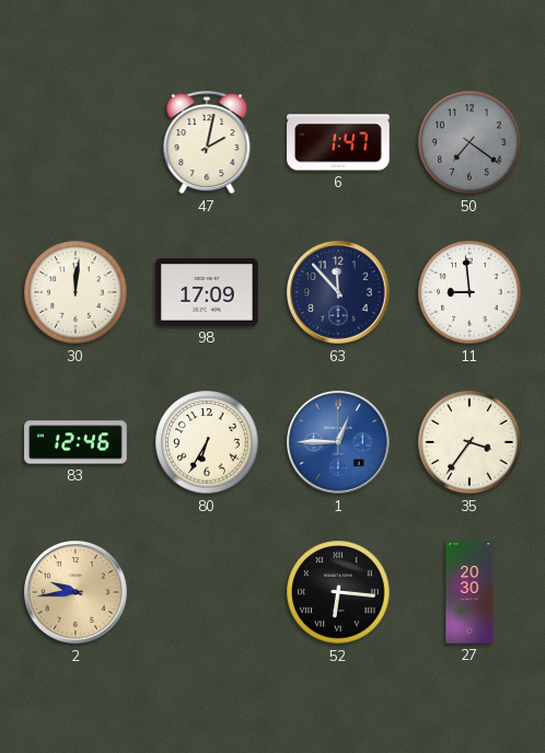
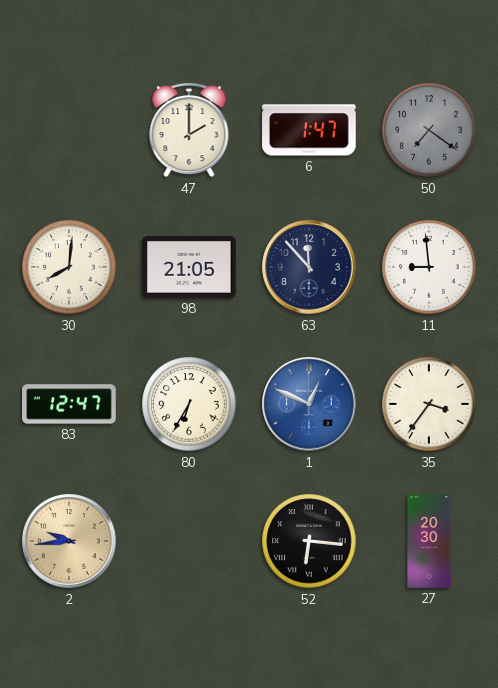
47: 2:02 -> 2:00
30: 12:01 -> 8:01
98: 17:09 -> 21:05
83: 12:46 -> 12:47
1: 12:45 -> 12:49
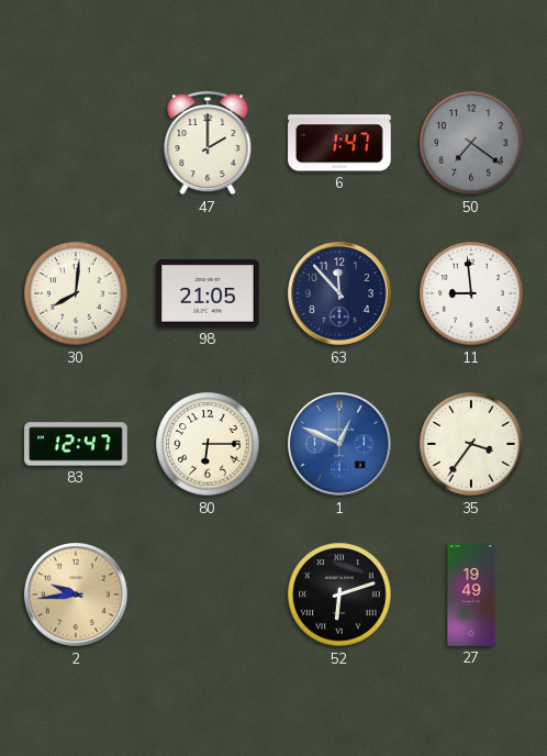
80: 6:35 -> 6:15
52: 6:16 -> 6:12
27: 20:30 -> 19:49
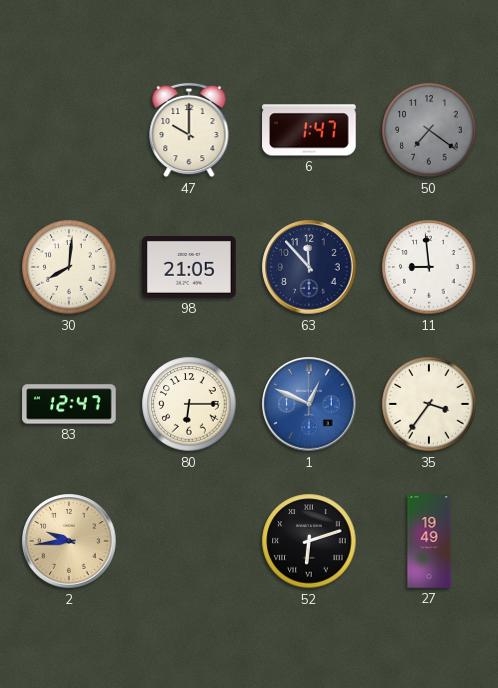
47: 2:00 -> 10:00
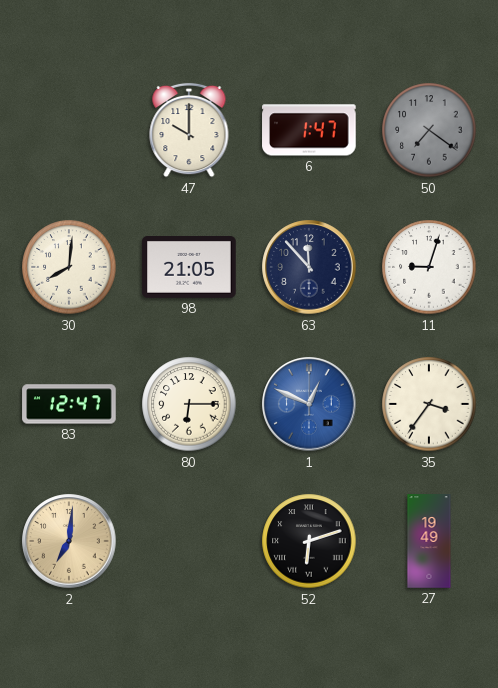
11: 8:59 -> 9:03
2: 9:44 -> 7:01
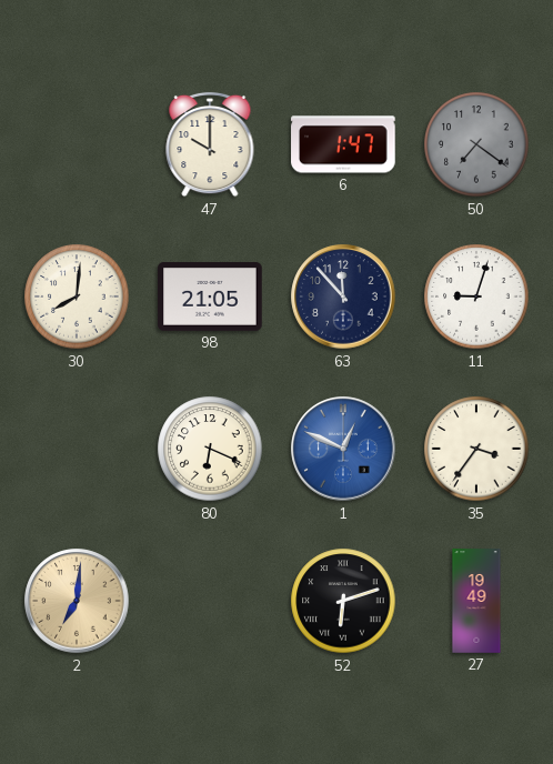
83: 12:47 -> none
80: 6:15 -> 6:19
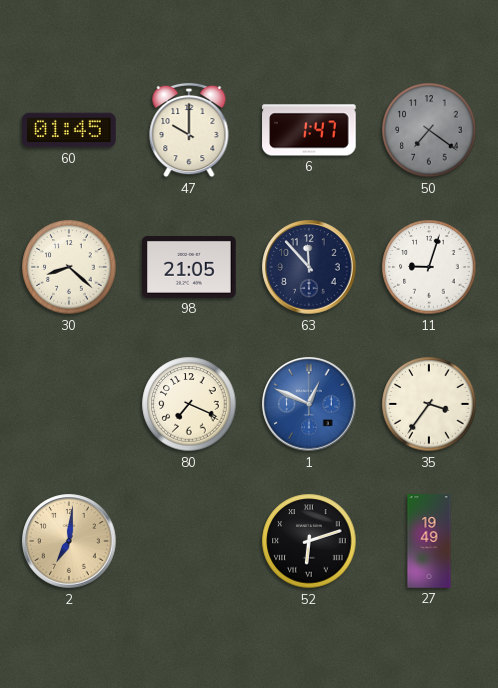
60: none -> 01:45
30: 8:01 -> 8:22
80: 6:19 -> 7:19
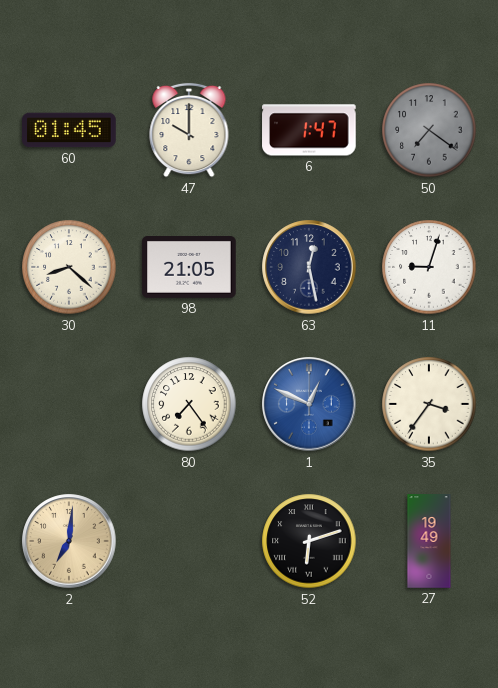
63: 11:53 -> 12:28
80: 7:19 -> 7:24
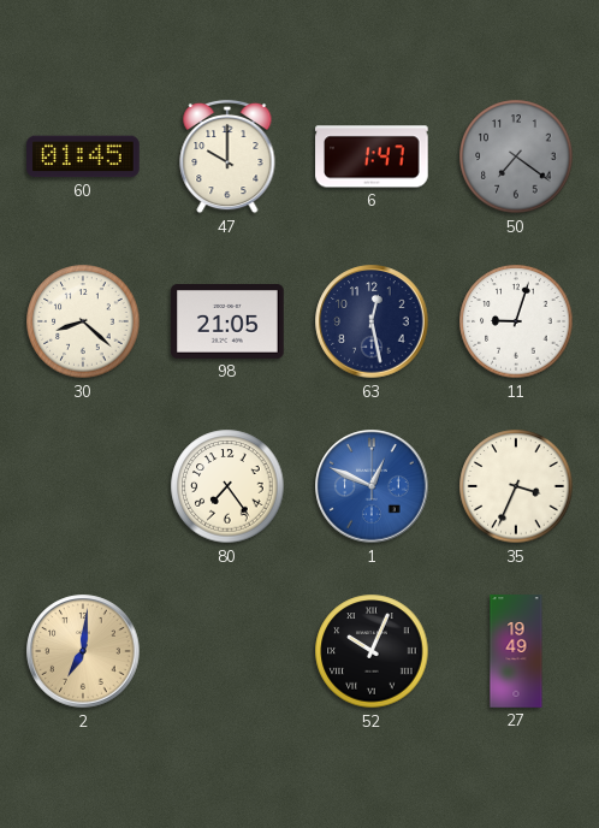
35: 3:36 -> 3:34
52: 6:12 -> 10:04
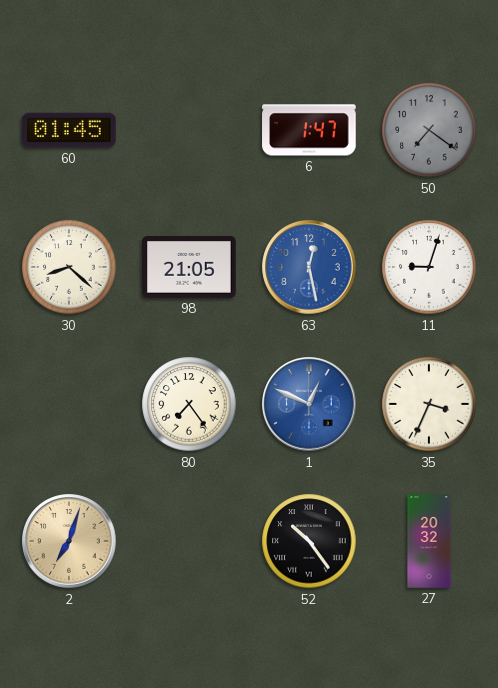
47: 10:00 -> none
63 dial: navy -> blue
2: 7:01 -> 7:03
52: 10:04 -> 10:24
27: 19:49 -> 20:32
